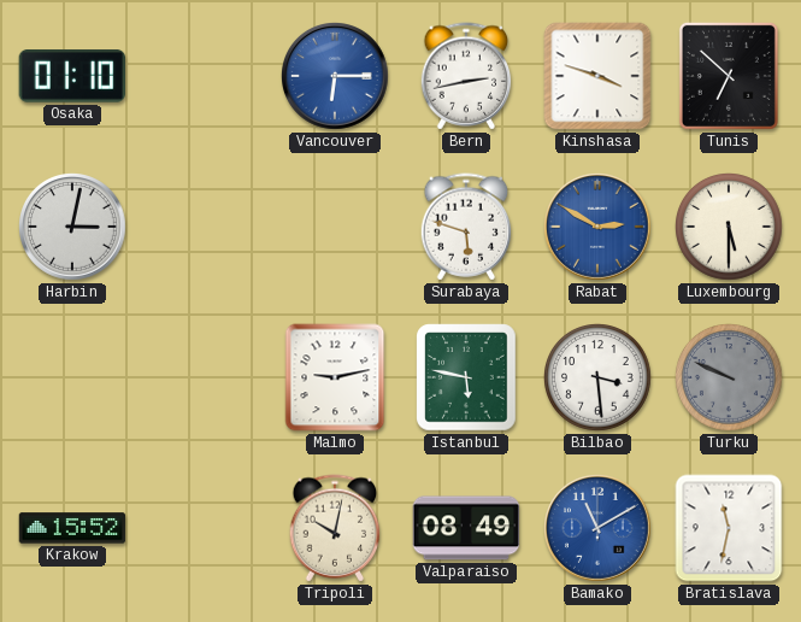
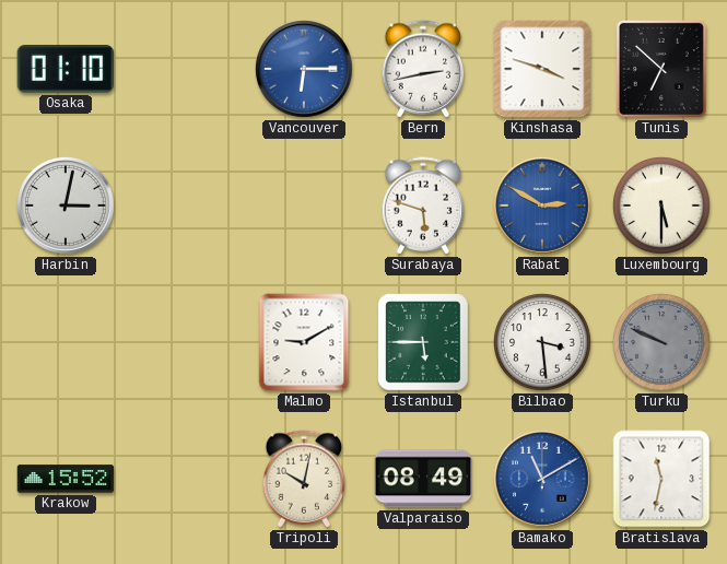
Malmo: 9:13 -> 9:10
Istanbul: 5:47 -> 5:45
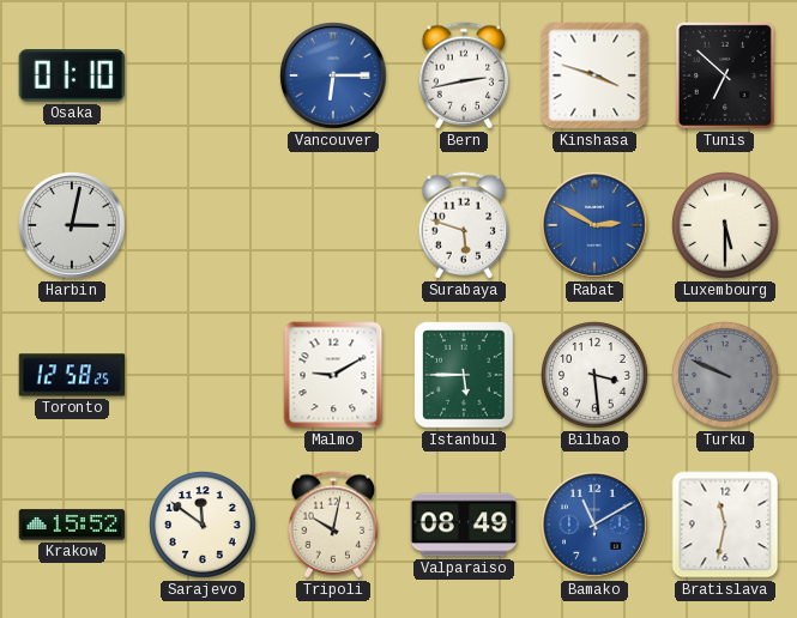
Toronto: none -> 12:58
Sarajevo: none -> 11:51
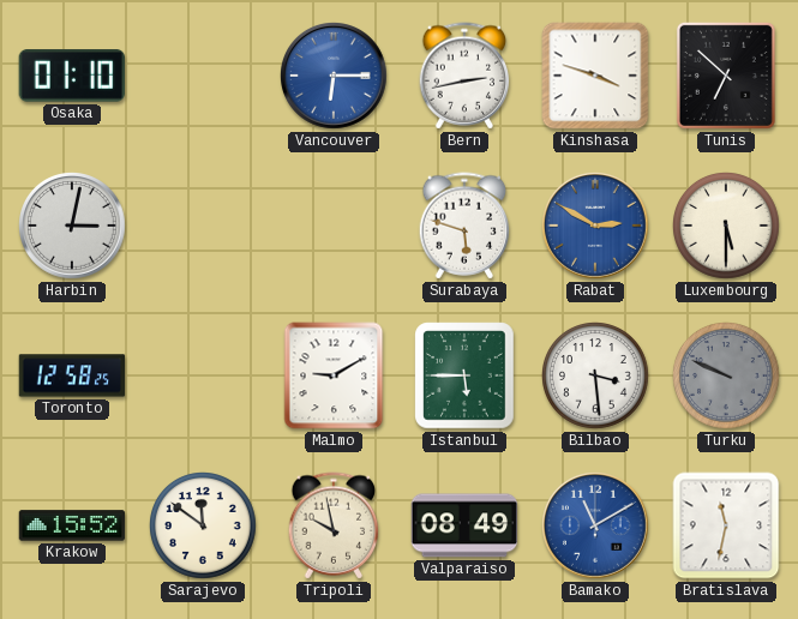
Tripoli: 10:02 -> 9:58
